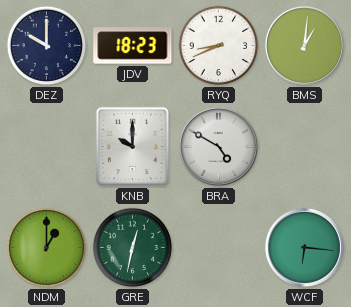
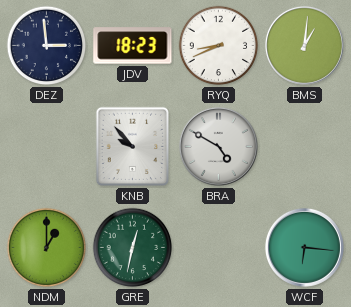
DEZ: 10:00 -> 2:59
KNB: 10:00 -> 9:53
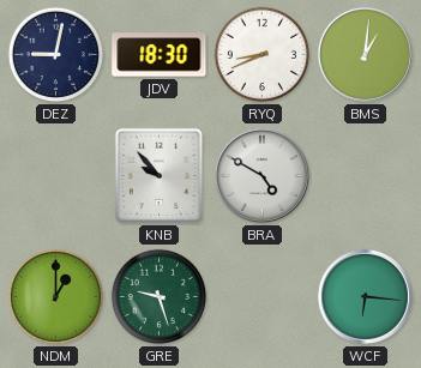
DEZ: 2:59 -> 9:02
JDV: 18:23 -> 18:30
GRE: 12:32 -> 9:27
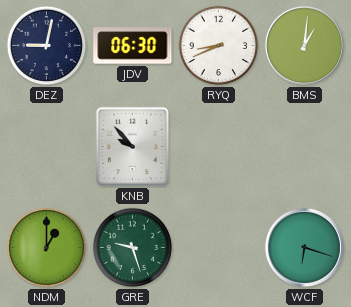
JDV: 18:30 -> 06:30
BRA: 4:50 -> none
WCF: 6:16 -> 6:18
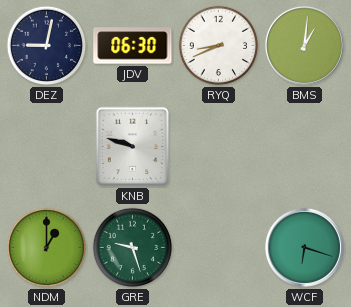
KNB: 9:53 -> 9:48
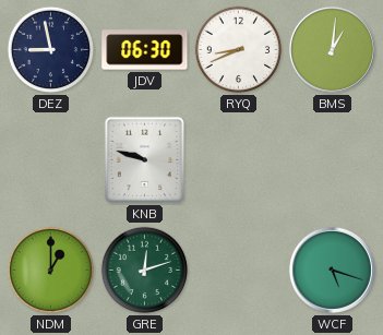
DEZ: 9:02 -> 8:58
GRE: 9:27 -> 12:12
WCF: 6:18 -> 5:18
